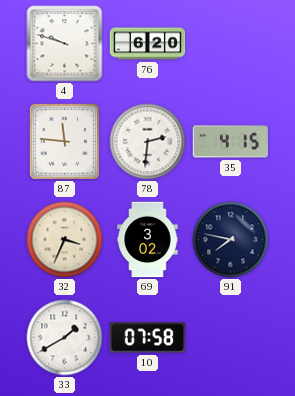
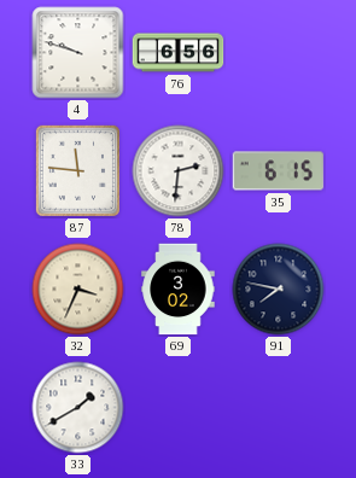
76: 6:20 -> 6:56
35: 4:15 -> 6:15
10: 07:58 -> none
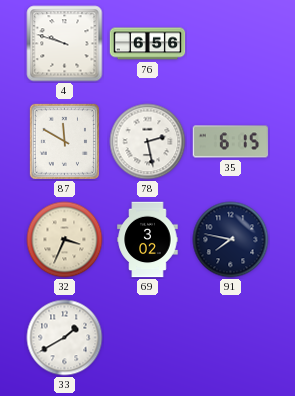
87: 11:46 -> 11:50
78: 2:31 -> 2:28
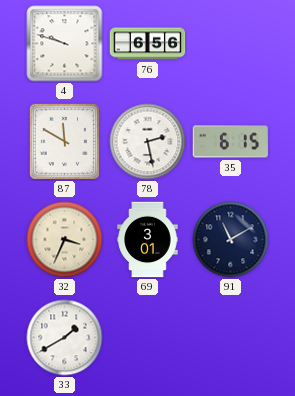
69: 3:02 -> 3:01
91: 7:47 -> 11:10
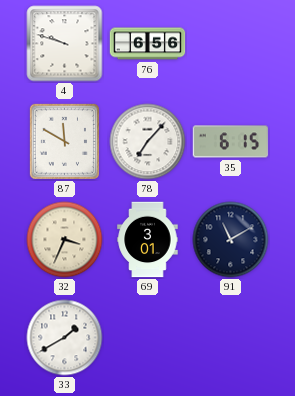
78: 2:28 -> 7:07
